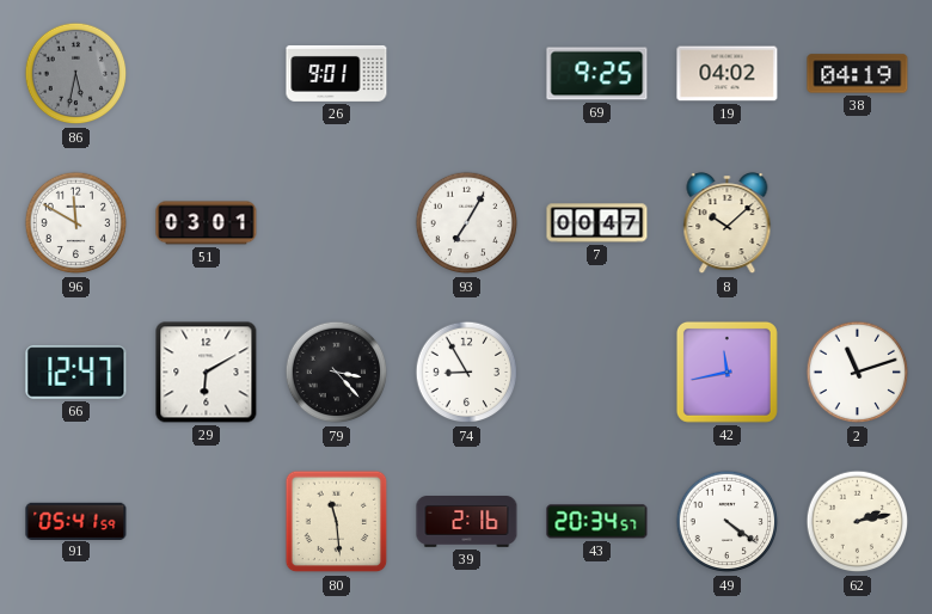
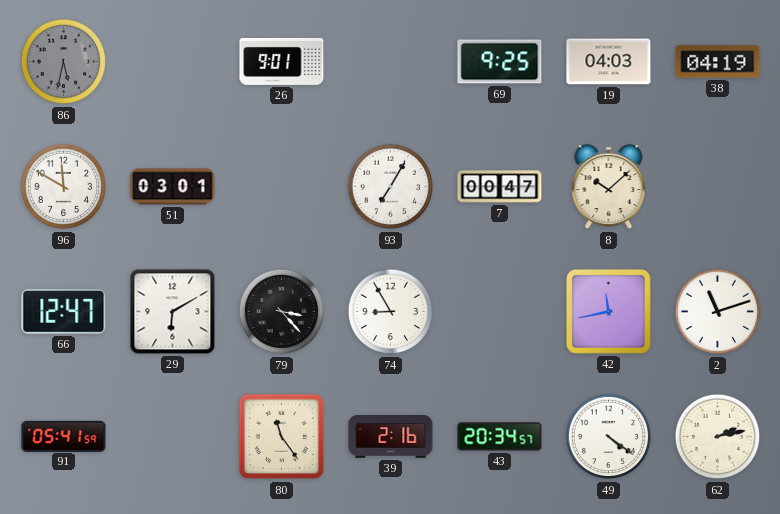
19: 04:02 -> 04:03
80: 11:29 -> 11:24
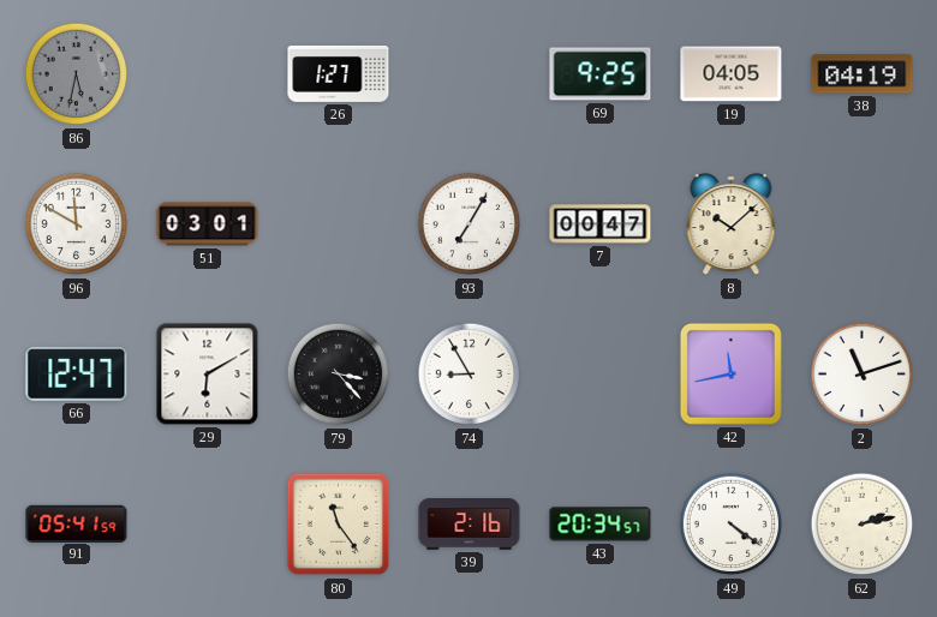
26: 9:01 -> 1:27
19: 04:03 -> 04:05
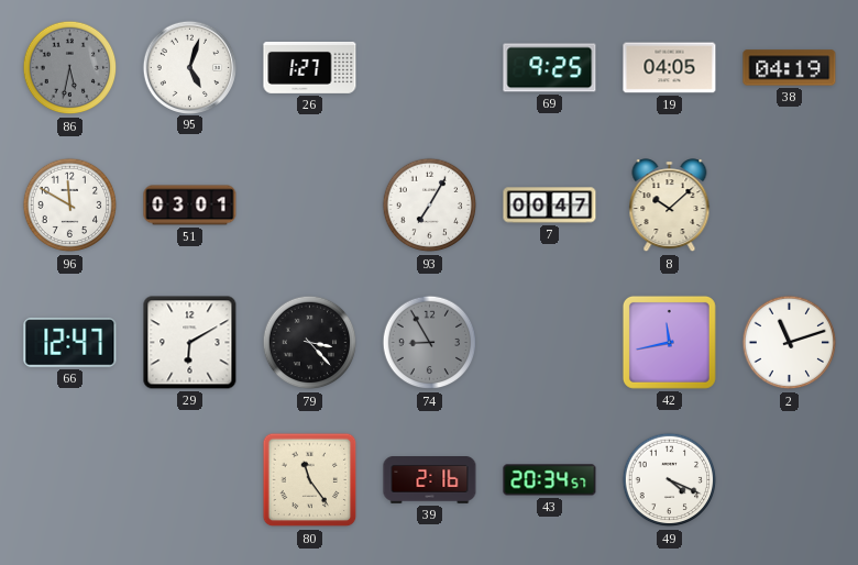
95: none -> 5:03
74 dial: white -> grey
91: 05:41 -> none
49: 4:21 -> 4:19
62: 2:13 -> none
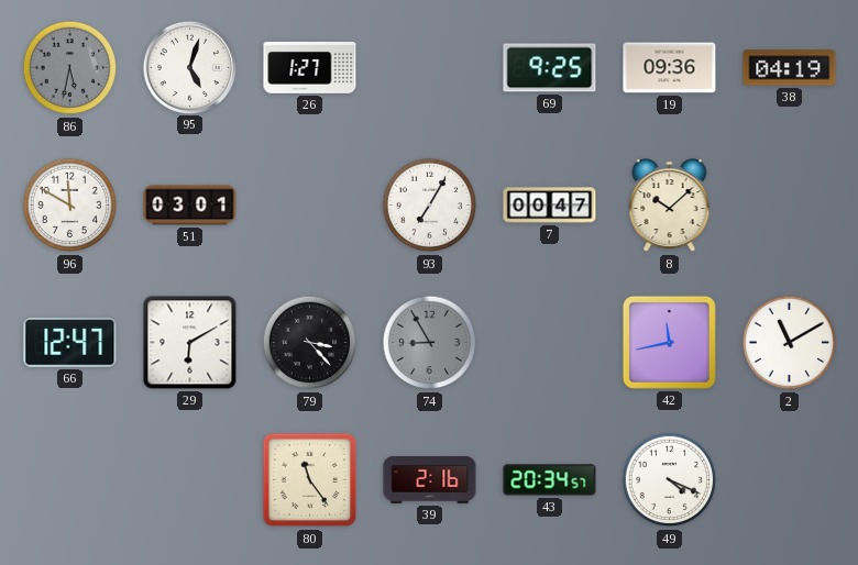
19: 04:05 -> 09:36
2: 11:12 -> 11:10
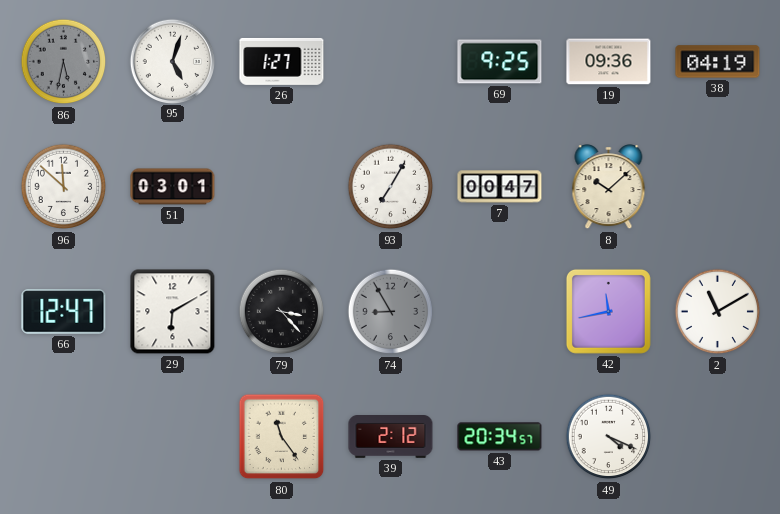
96: 11:50 -> 11:52
39: 2:16 -> 2:12
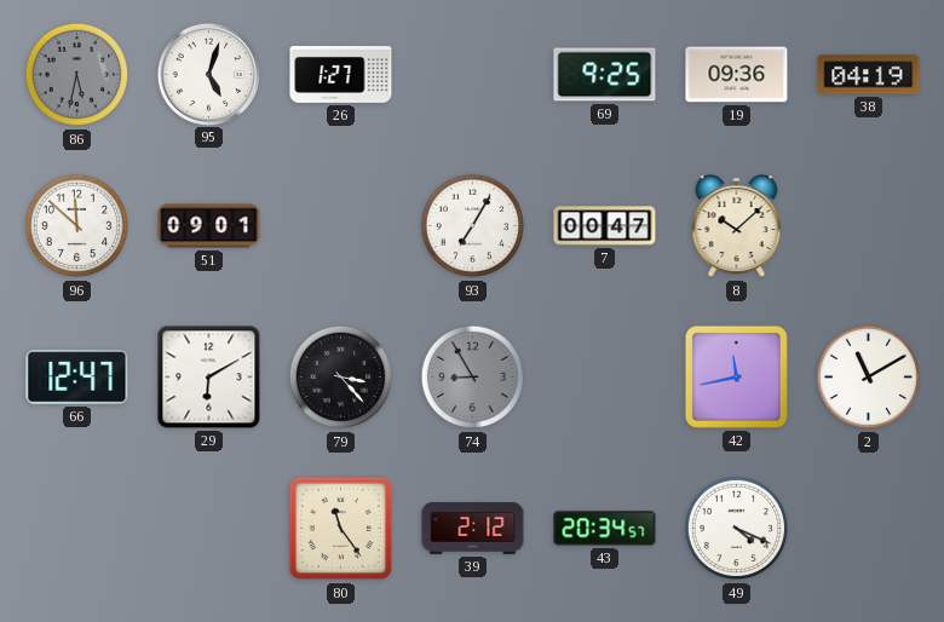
51: 03:01 -> 09:01
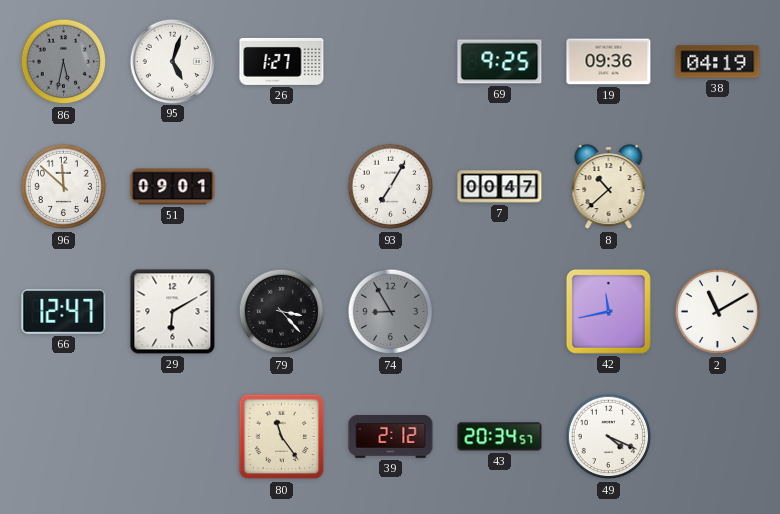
8: 10:08 -> 10:38
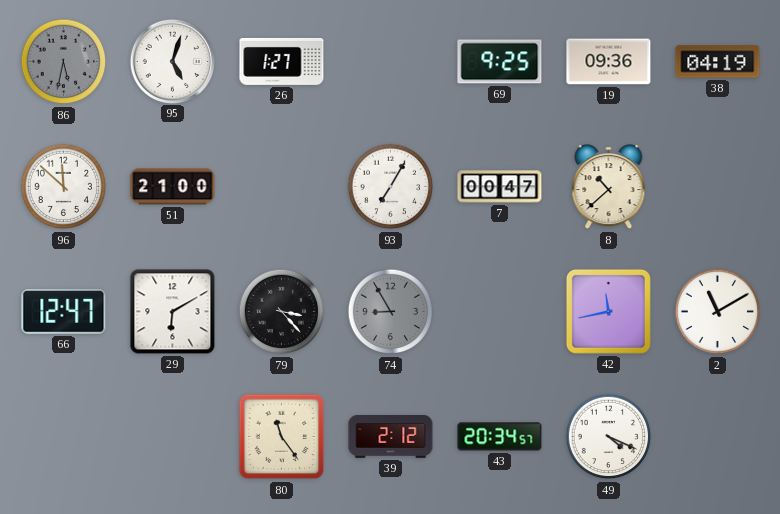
51: 09:01 -> 21:00
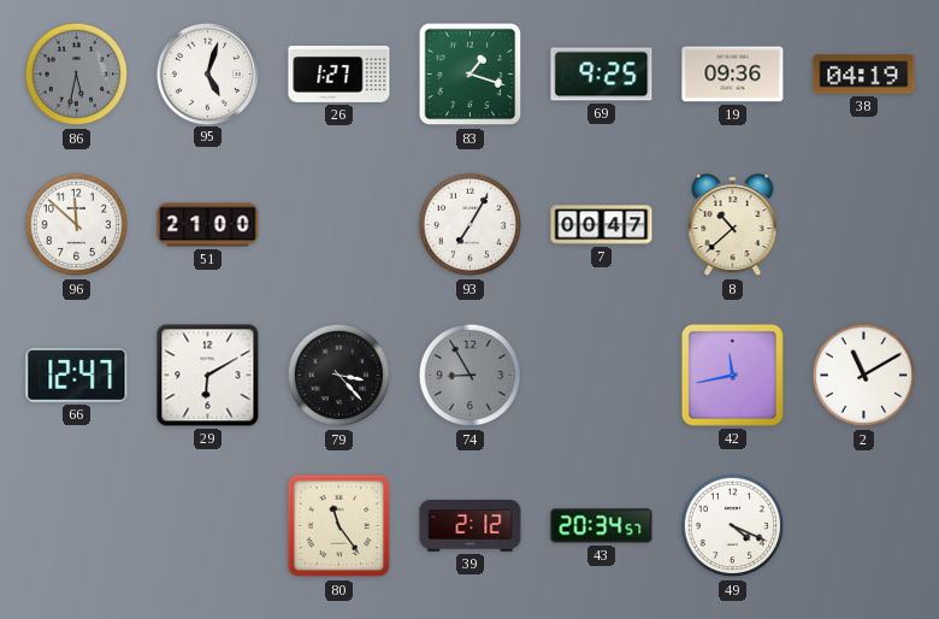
83: none -> 1:18
